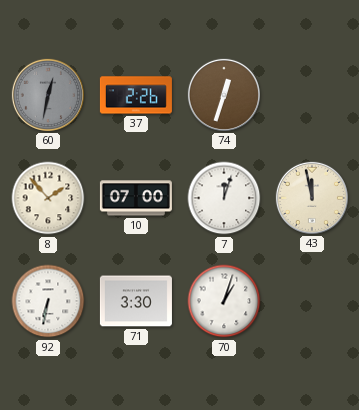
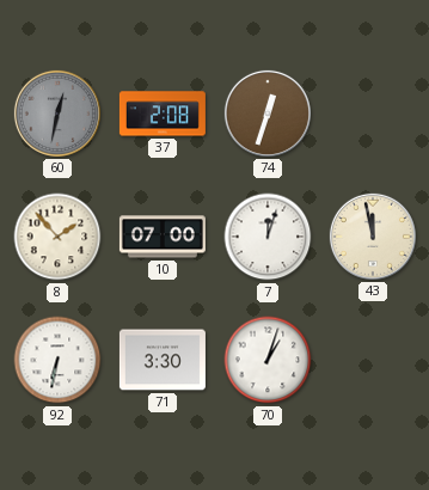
37: 2:26 -> 2:08
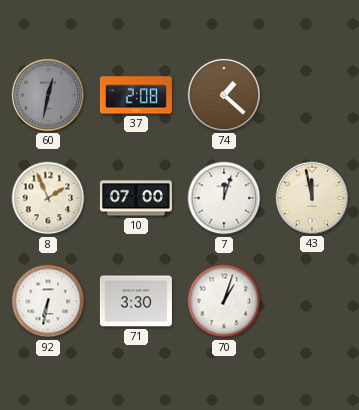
74: 12:33 -> 1:22
8: 1:53 -> 1:56
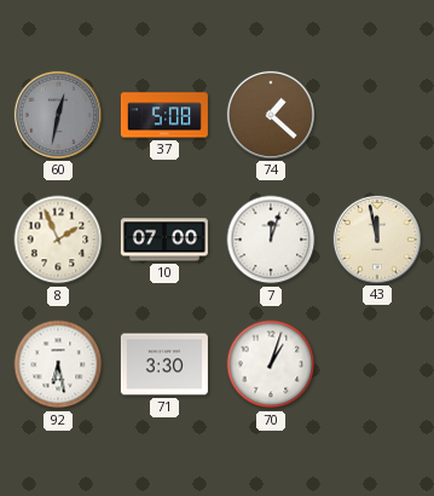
37: 2:08 -> 5:08
92: 6:32 -> 6:28
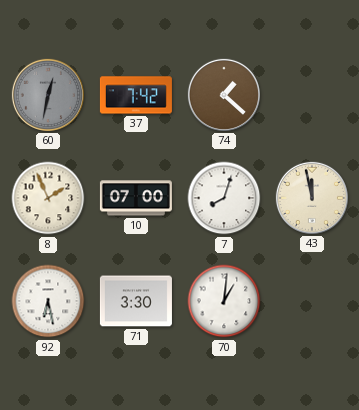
37: 5:08 -> 7:42
7: 12:03 -> 8:03
70: 1:03 -> 1:01
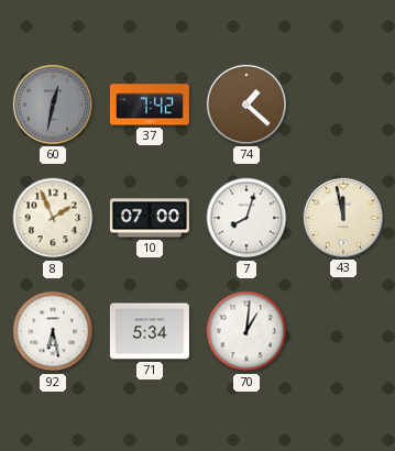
71: 3:30 -> 5:34
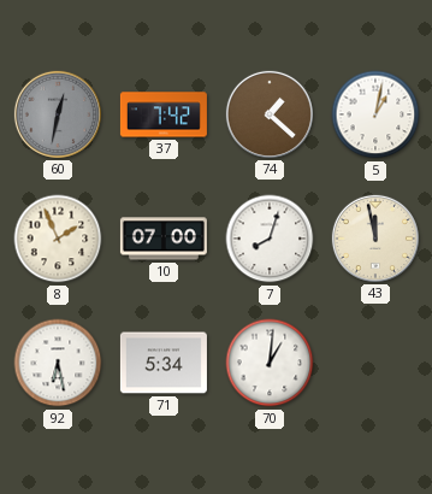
5: none -> 1:02
